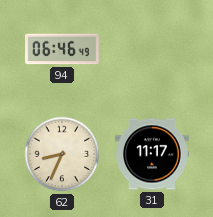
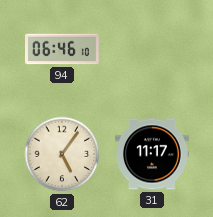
94: 06:46:49 -> 06:46:10
62: 8:34 -> 5:06
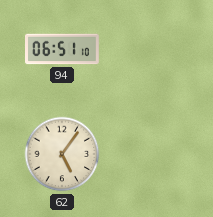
94: 06:46 -> 06:51
31: 11:17 -> none
